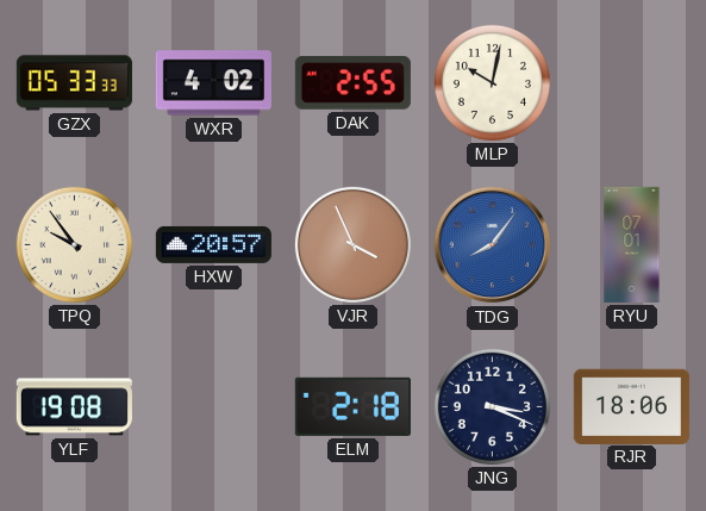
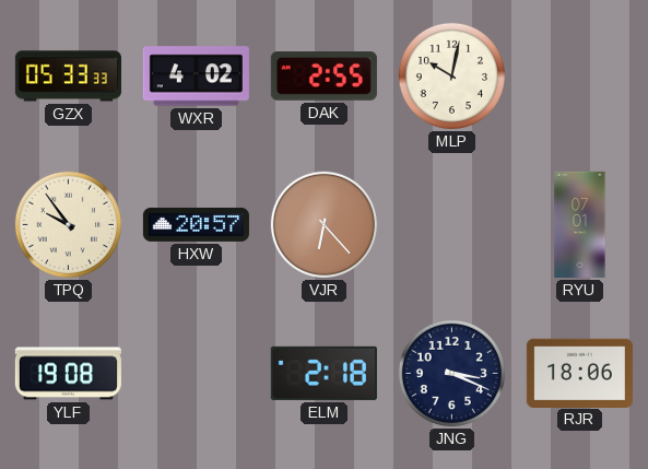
VJR: 3:56 -> 6:23
TDG: 8:06 -> none
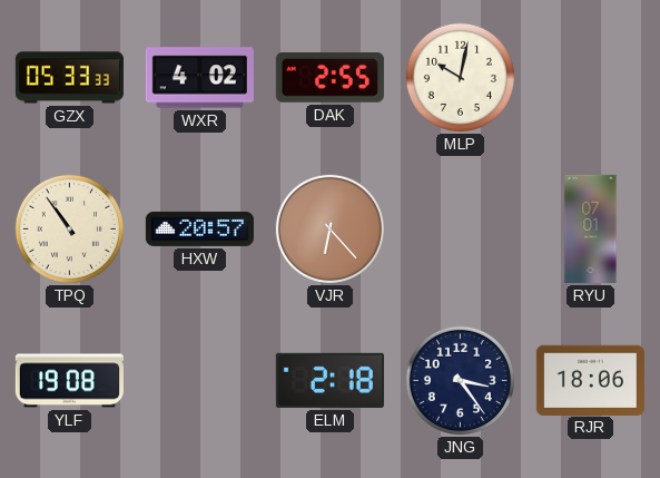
TPQ: 9:54 -> 10:54
JNG: 3:19 -> 3:24
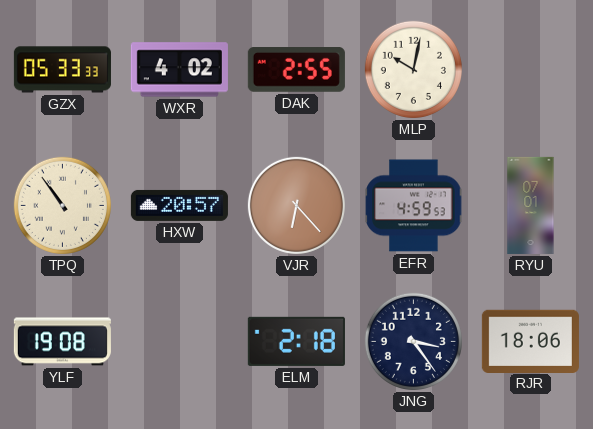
EFR: none -> 4:59
